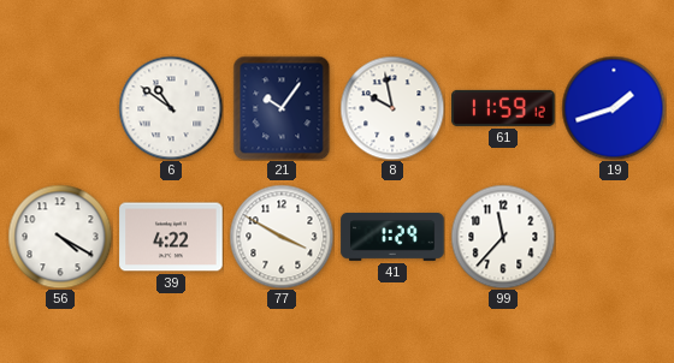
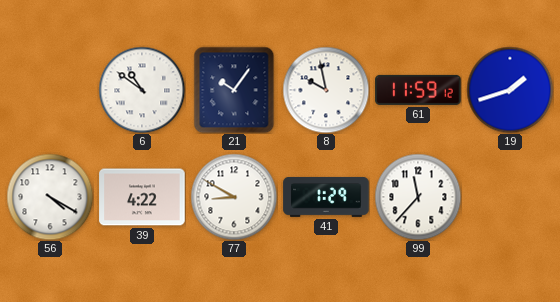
77: 3:50 -> 8:50
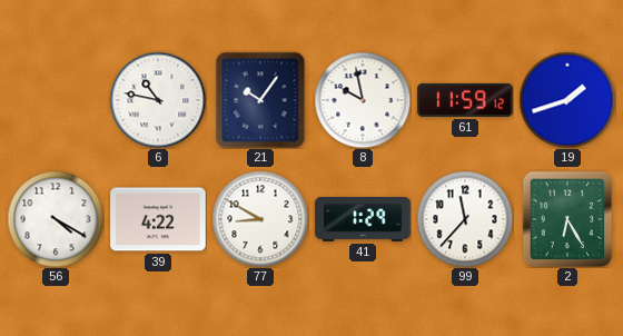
6: 10:51 -> 10:47
2: none -> 6:25
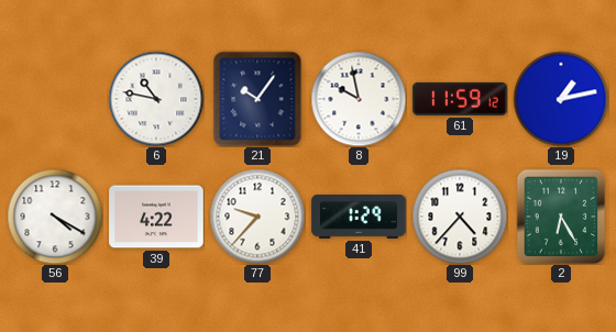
19: 1:42 -> 1:13
77: 8:50 -> 9:37
99: 11:37 -> 4:37
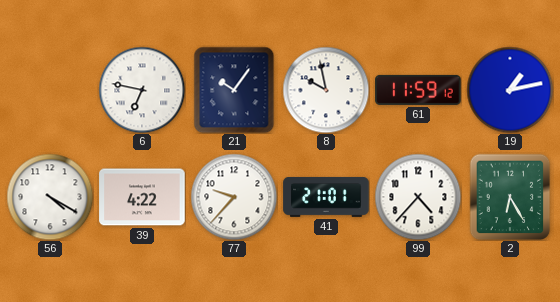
6: 10:47 -> 6:47
41: 1:29 -> 21:01
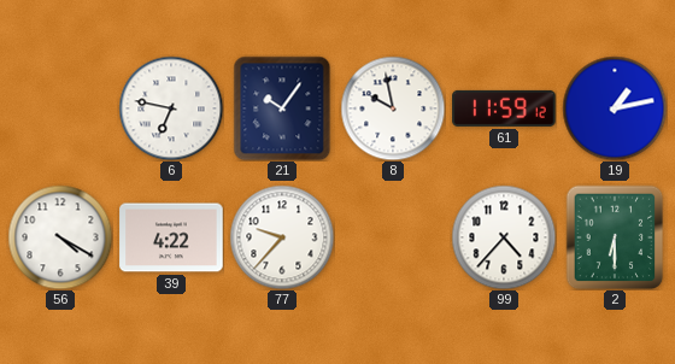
41: 21:01 -> none
2: 6:25 -> 6:30
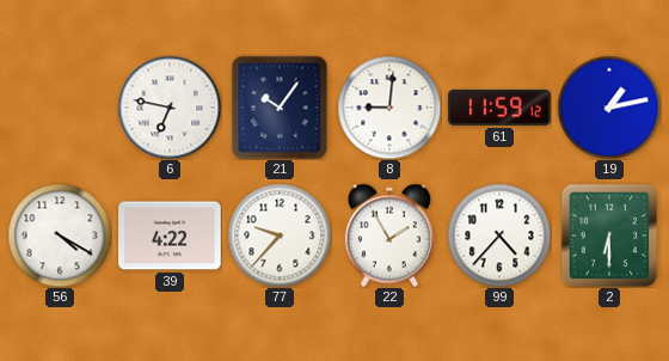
8: 9:58 -> 9:01
22: none -> 1:55
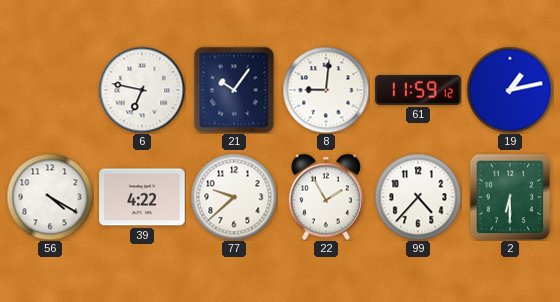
77: 9:37 -> 9:38
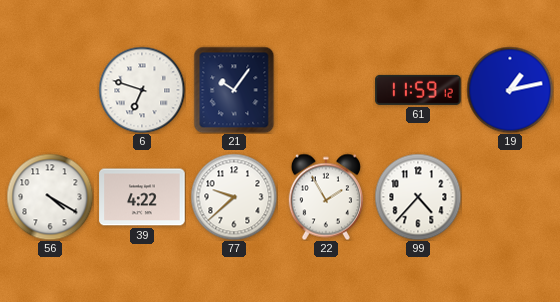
6: 6:47 -> 6:48
8: 9:01 -> none
2: 6:30 -> none
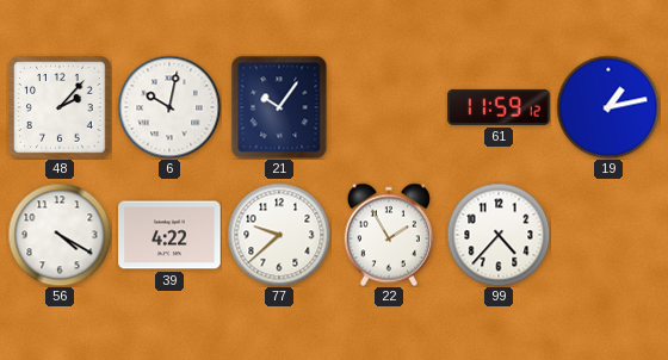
48: none -> 2:07
6: 6:48 -> 10:02
